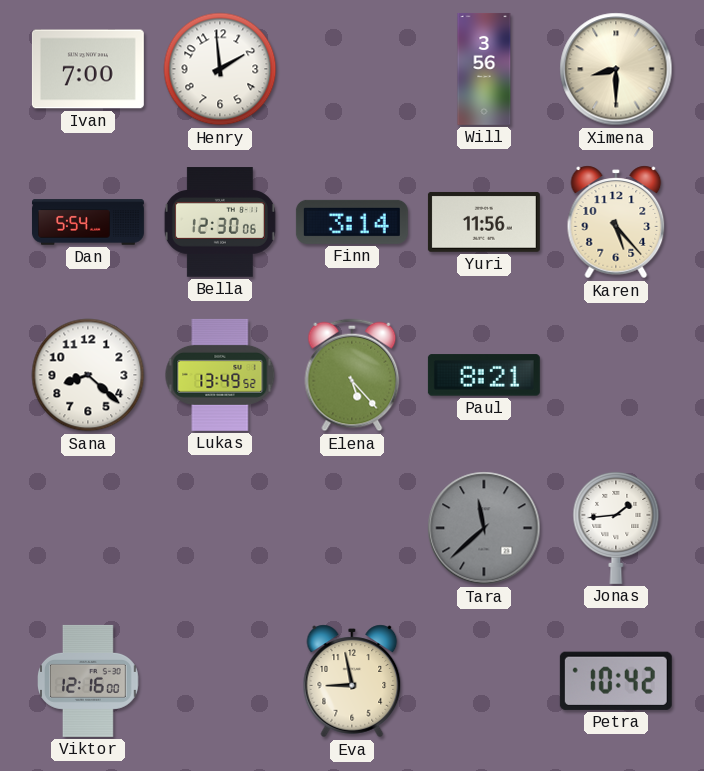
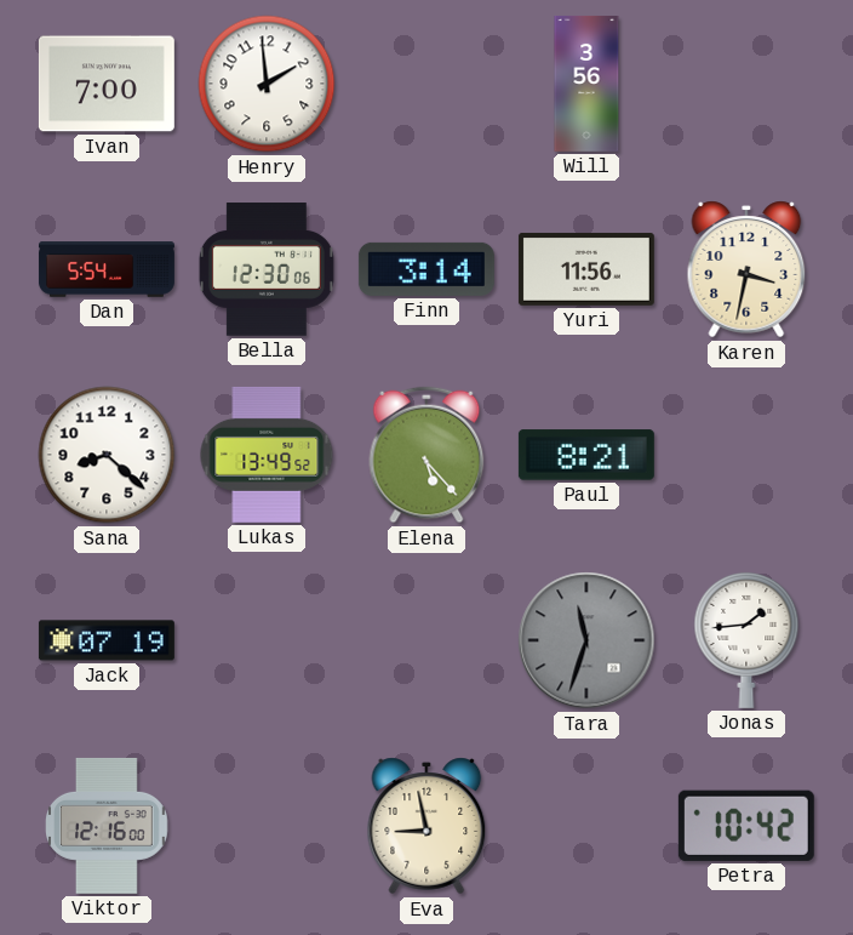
Ximena: 8:30 -> none
Karen: 5:23 -> 3:32
Jack: none -> 07:19
Tara: 11:38 -> 11:33
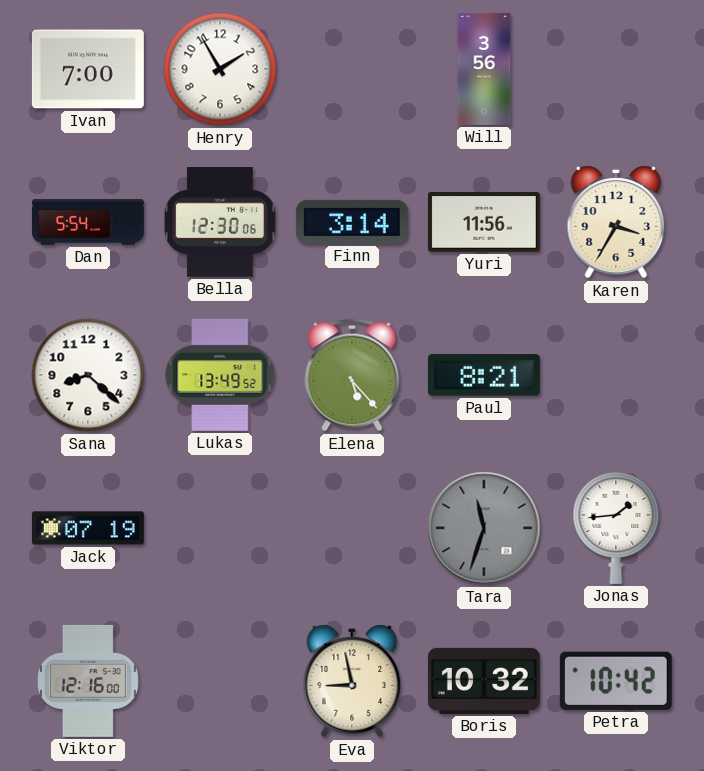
Henry: 1:59 -> 1:55
Karen: 3:32 -> 3:35
Boris: none -> 10:32
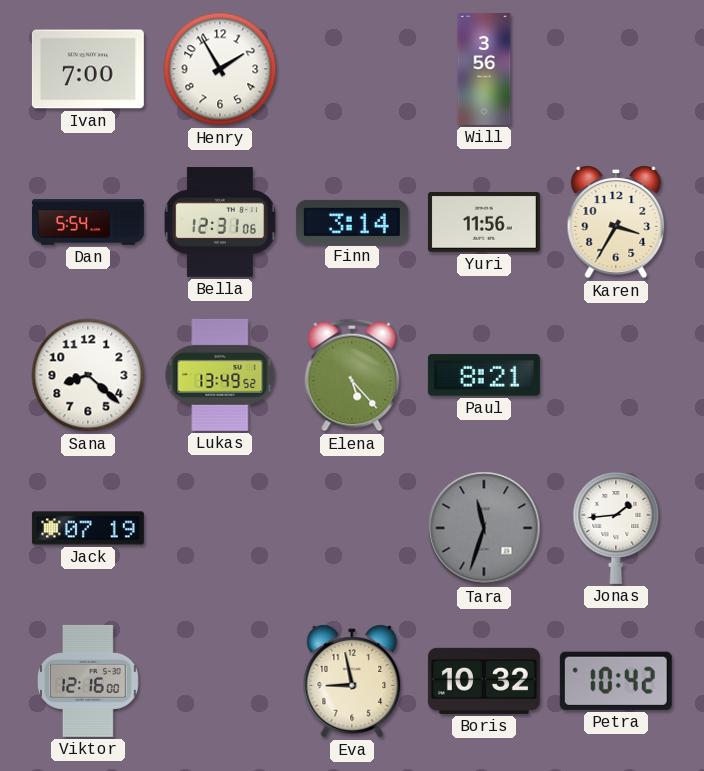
Bella: 12:30 -> 12:31
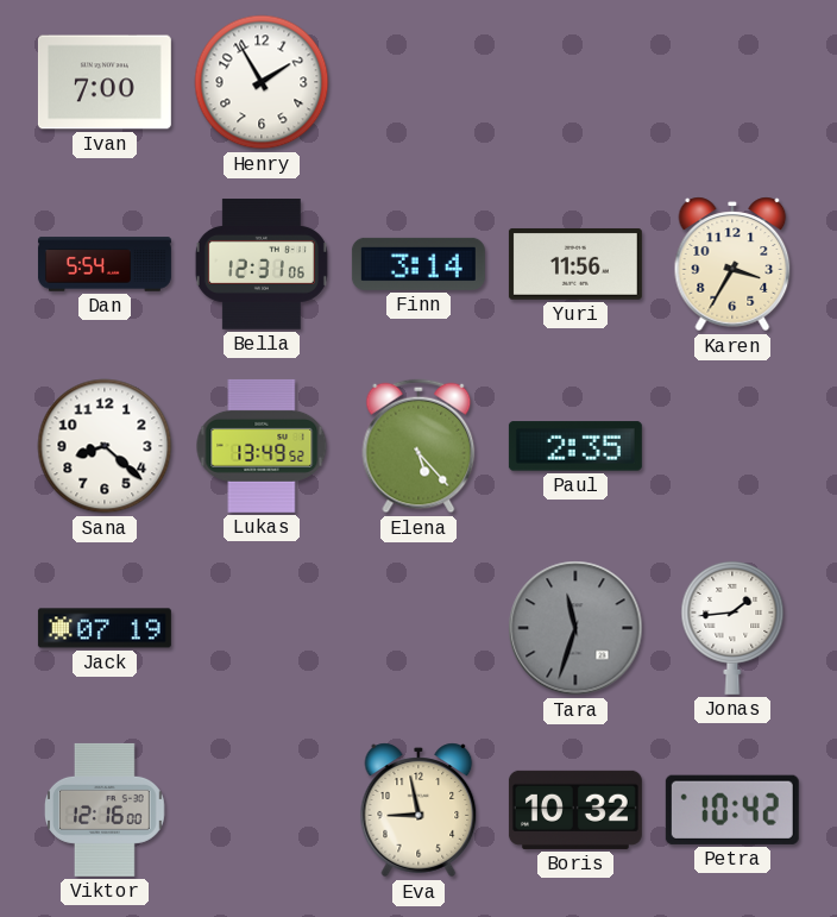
Will: 3:56 -> none
Paul: 8:21 -> 2:35
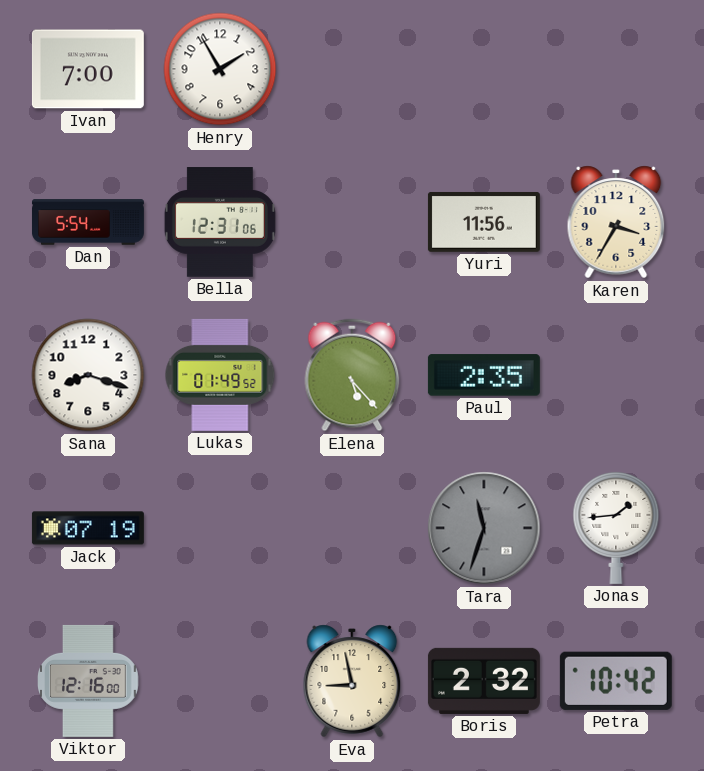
Finn: 3:14 -> none
Sana: 8:22 -> 8:18
Lukas: 13:49 -> 01:49
Boris: 10:32 -> 2:32
